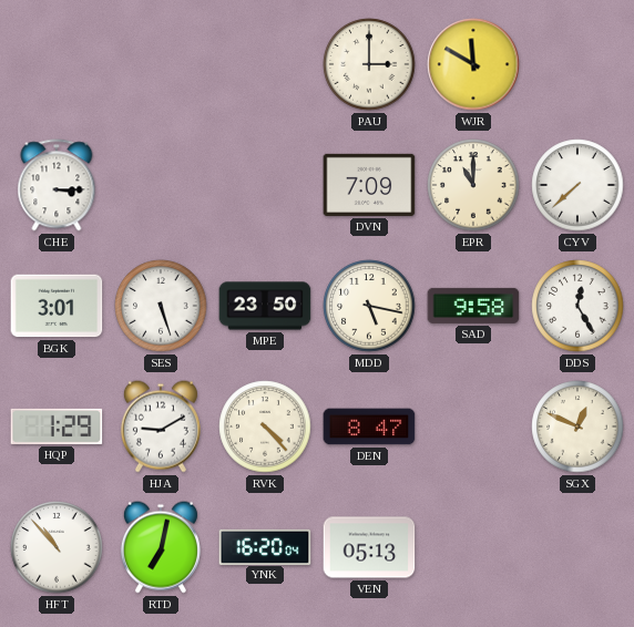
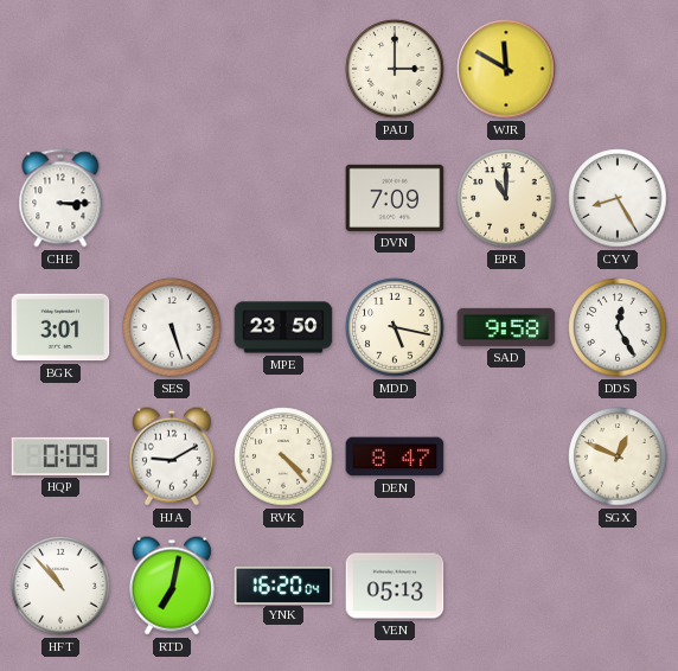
CYV: 7:38 -> 8:25
HQP: 1:29 -> 0:09
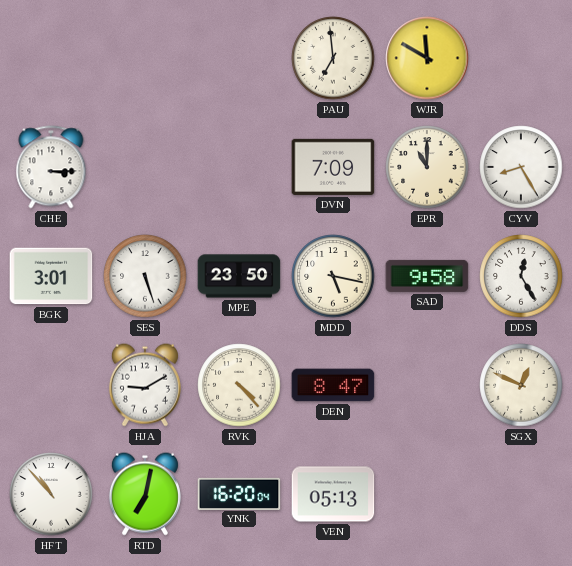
PAU: 3:00 -> 6:59
HQP: 0:09 -> none
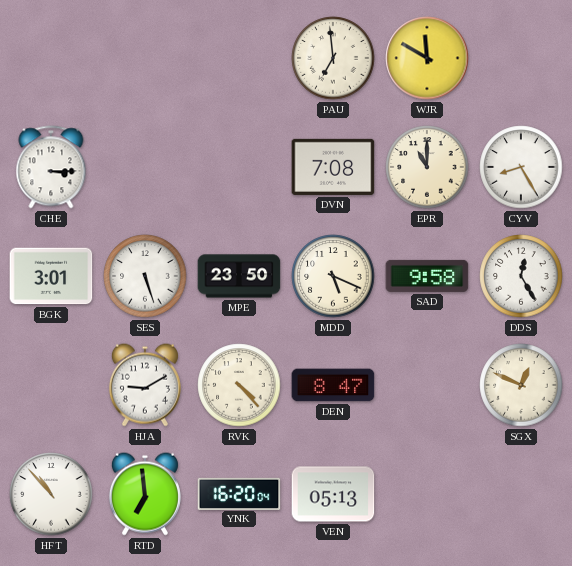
DVN: 7:09 -> 7:08
MDD: 5:17 -> 5:19
RTD: 7:02 -> 6:59
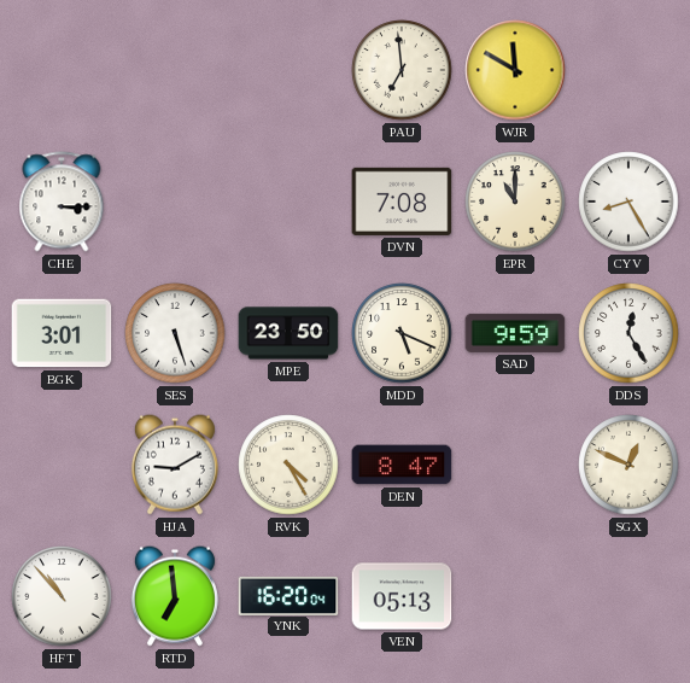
SAD: 9:58 -> 9:59
RVK: 4:23 -> 4:25
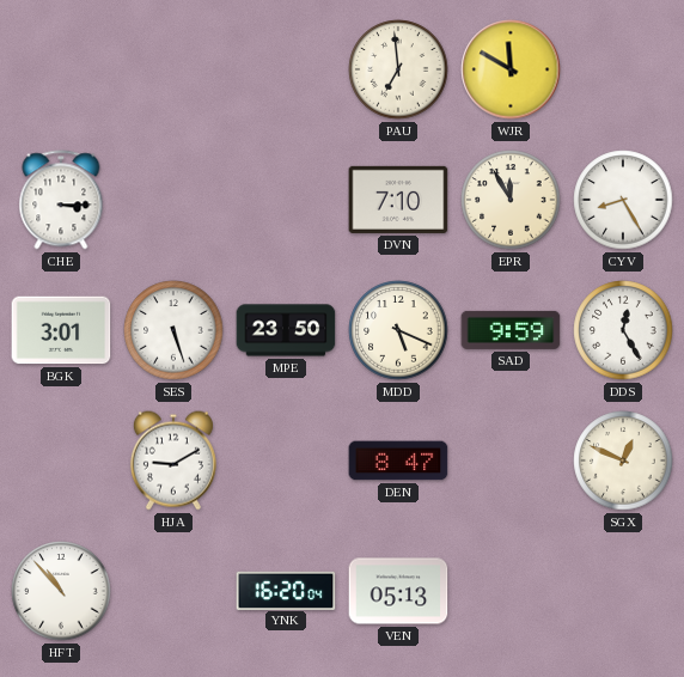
DVN: 7:08 -> 7:10
EPR: 11:00 -> 11:55
RVK: 4:25 -> none
RTD: 6:59 -> none
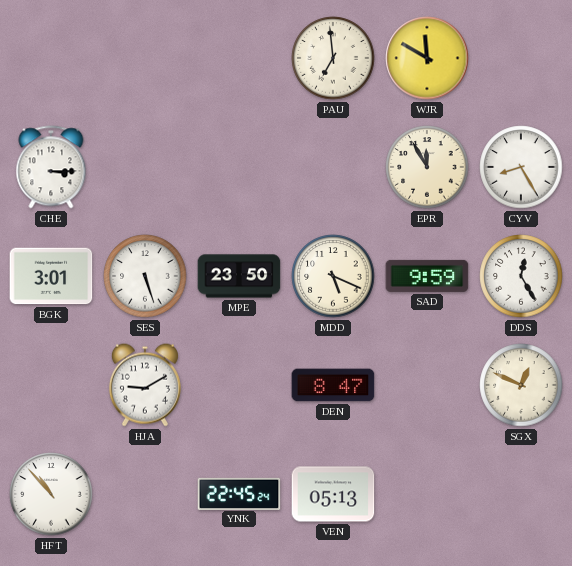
DVN: 7:10 -> none
YNK: 16:20 -> 22:45
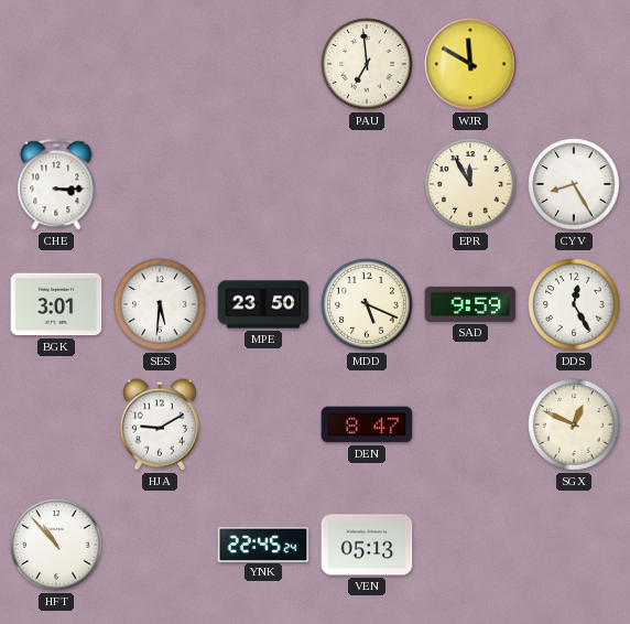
SES: 5:27 -> 5:31
